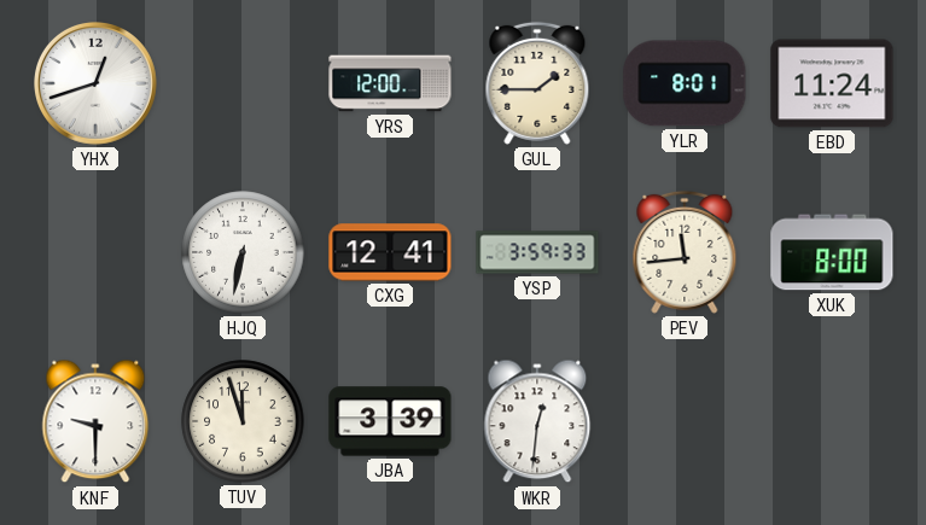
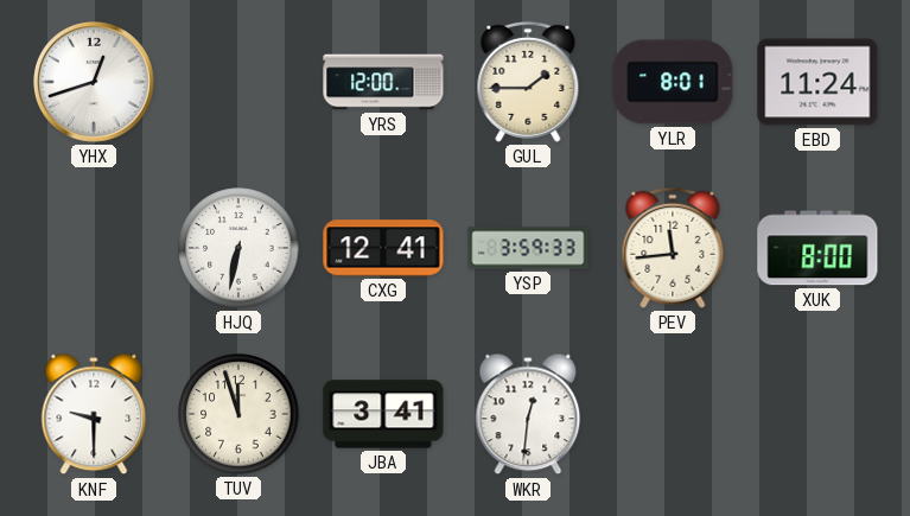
JBA: 3:39 -> 3:41
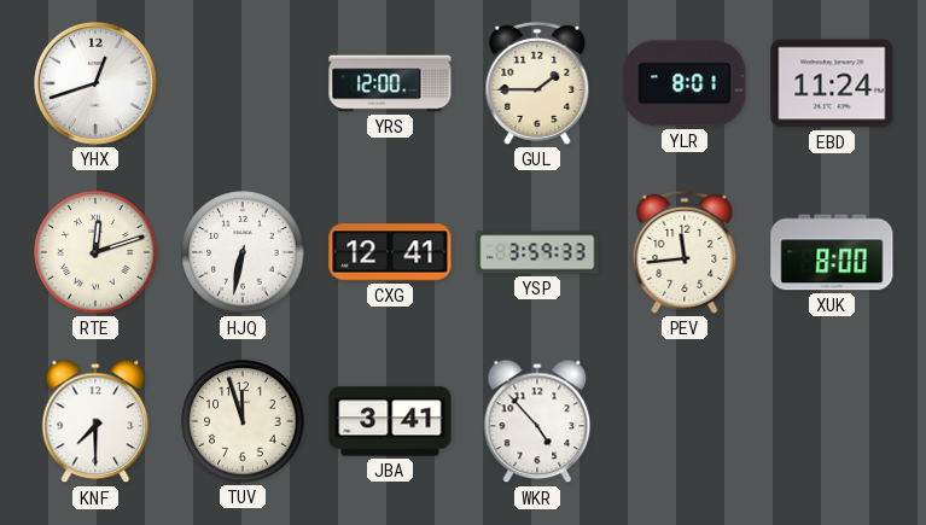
RTE: none -> 12:12
KNF: 9:30 -> 7:30
WKR: 12:31 -> 4:53
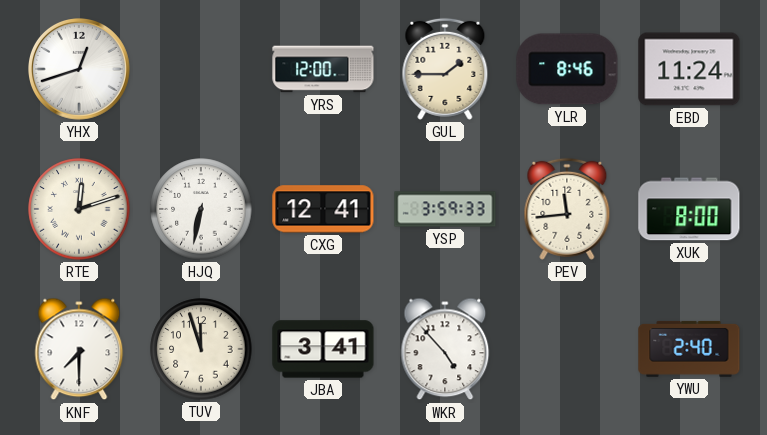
YLR: 8:01 -> 8:46
YWU: none -> 2:40
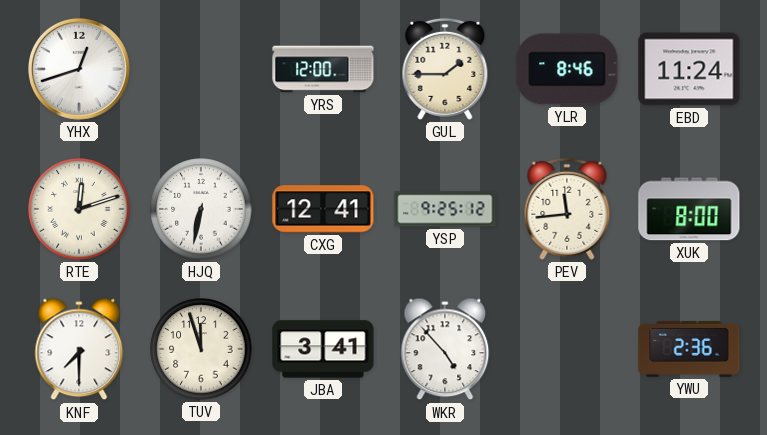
YSP: 3:59 -> 9:25
YWU: 2:40 -> 2:36
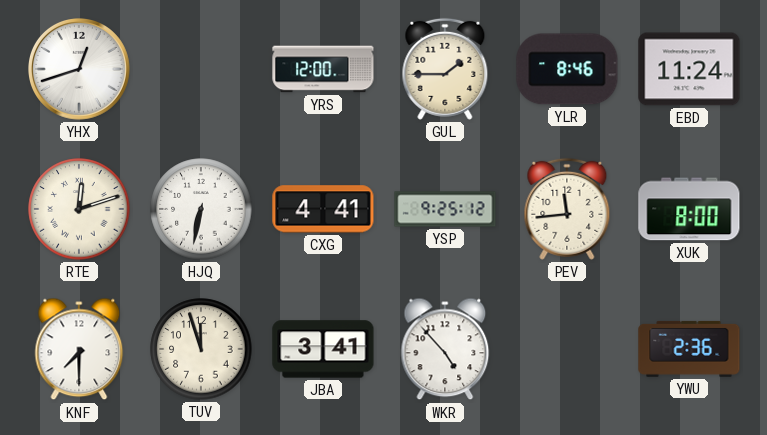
CXG: 12:41 -> 4:41
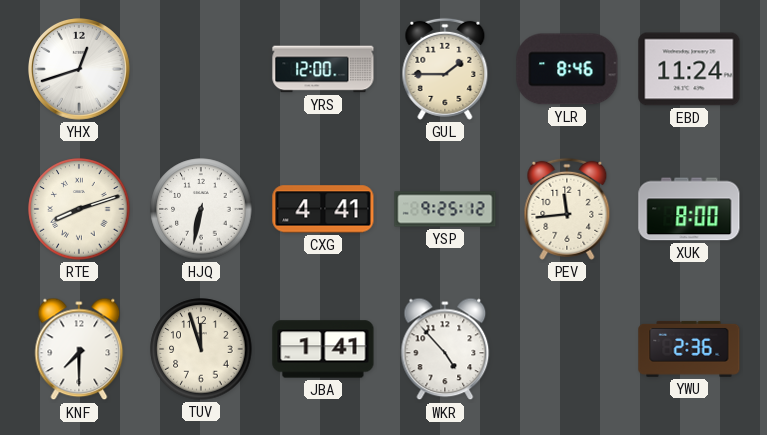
RTE: 12:12 -> 8:12
JBA: 3:41 -> 1:41
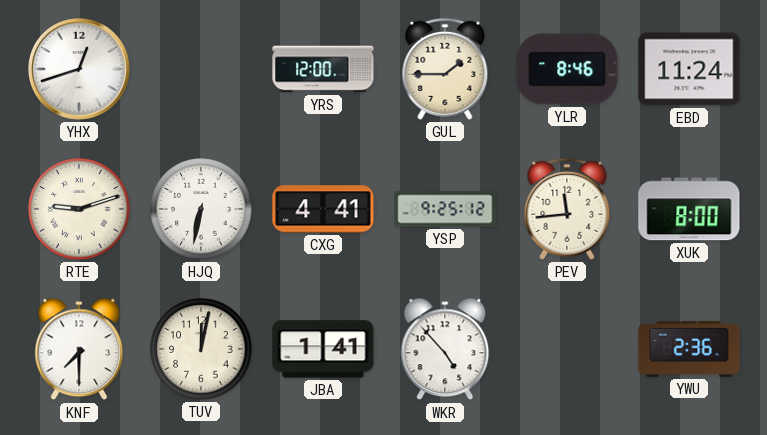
RTE: 8:12 -> 9:12
TUV: 11:57 -> 12:02
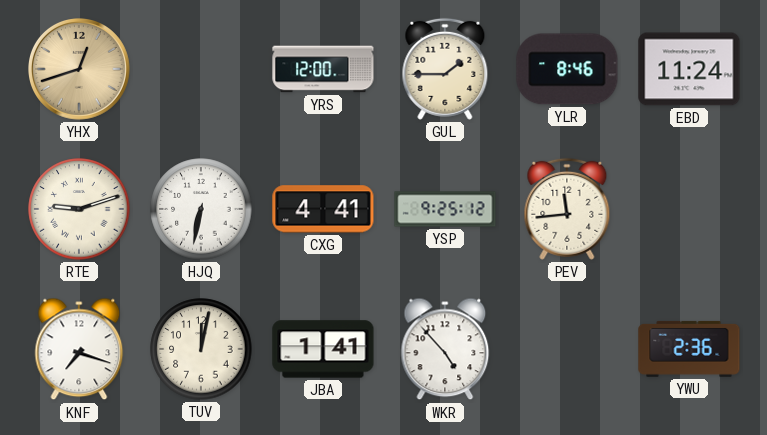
YHX dial: white -> champagne
XUK: 8:00 -> none
KNF: 7:30 -> 7:18
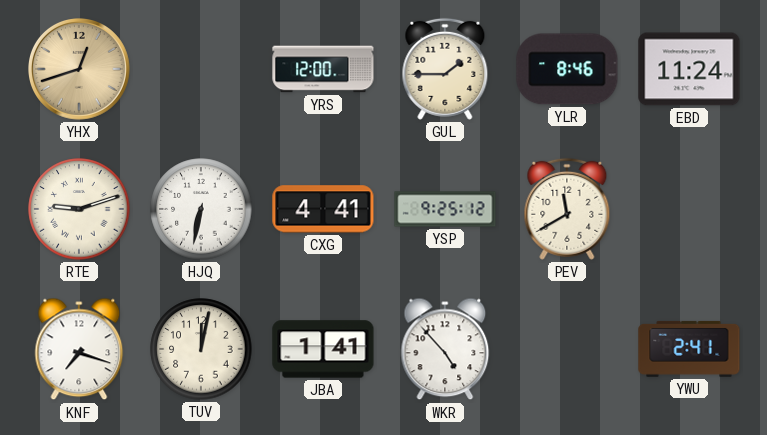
PEV: 11:44 -> 11:40
YWU: 2:36 -> 2:41
